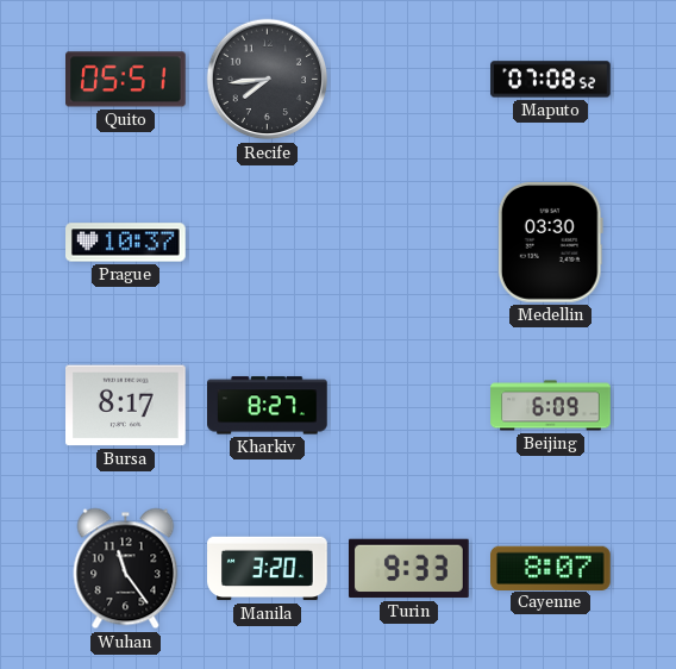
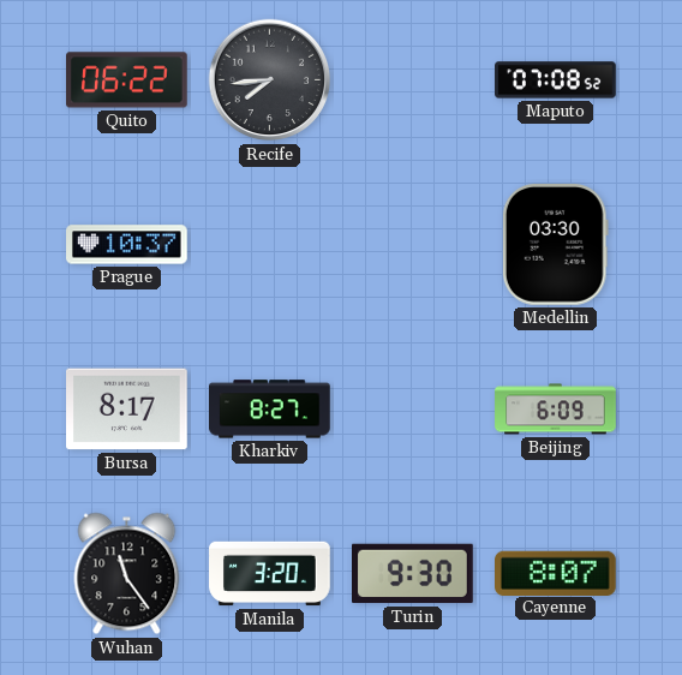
Quito: 05:51 -> 06:22
Turin: 9:33 -> 9:30
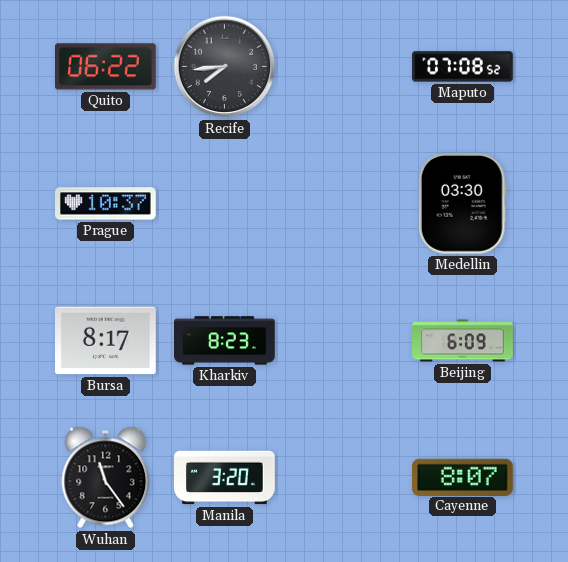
Kharkiv: 8:27 -> 8:23
Turin: 9:30 -> none
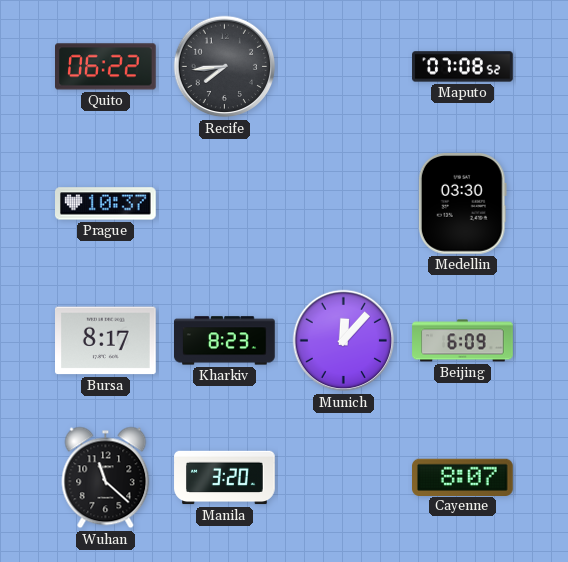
Munich: none -> 12:07
Wuhan: 11:24 -> 11:22
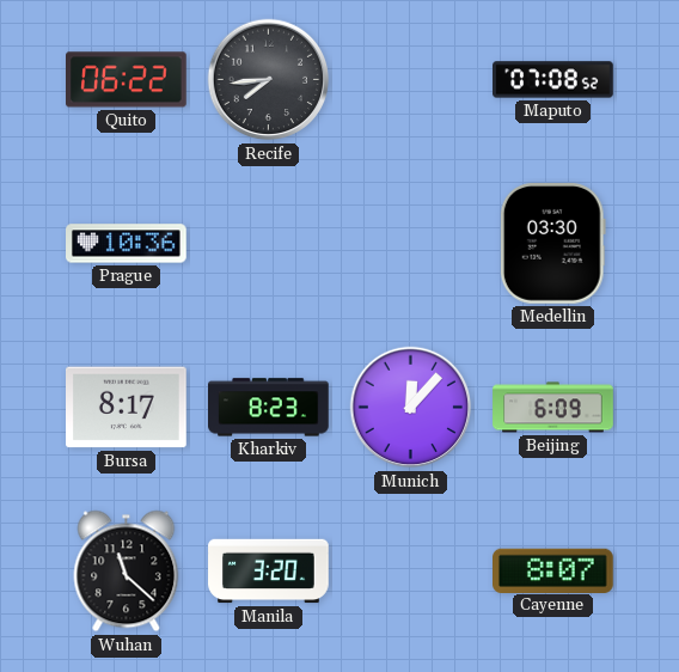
Prague: 10:37 -> 10:36
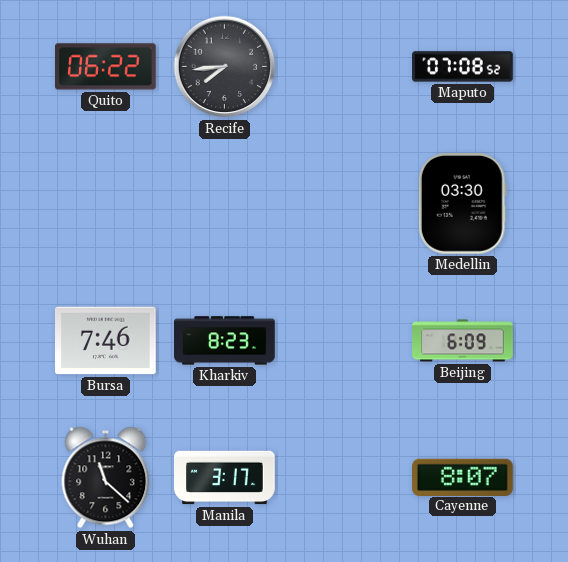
Prague: 10:36 -> none
Bursa: 8:17 -> 7:46
Munich: 12:07 -> none
Manila: 3:20 -> 3:17
